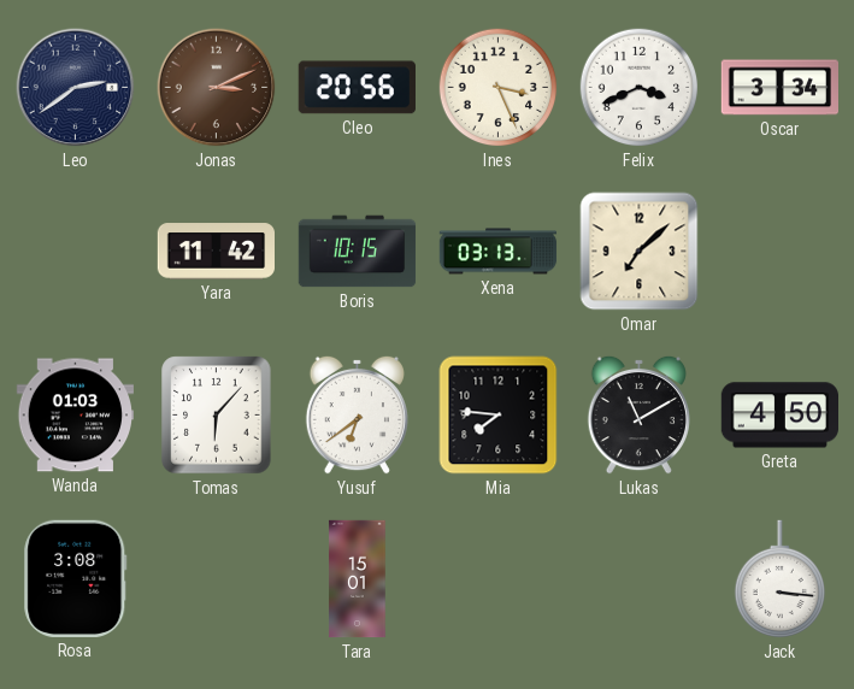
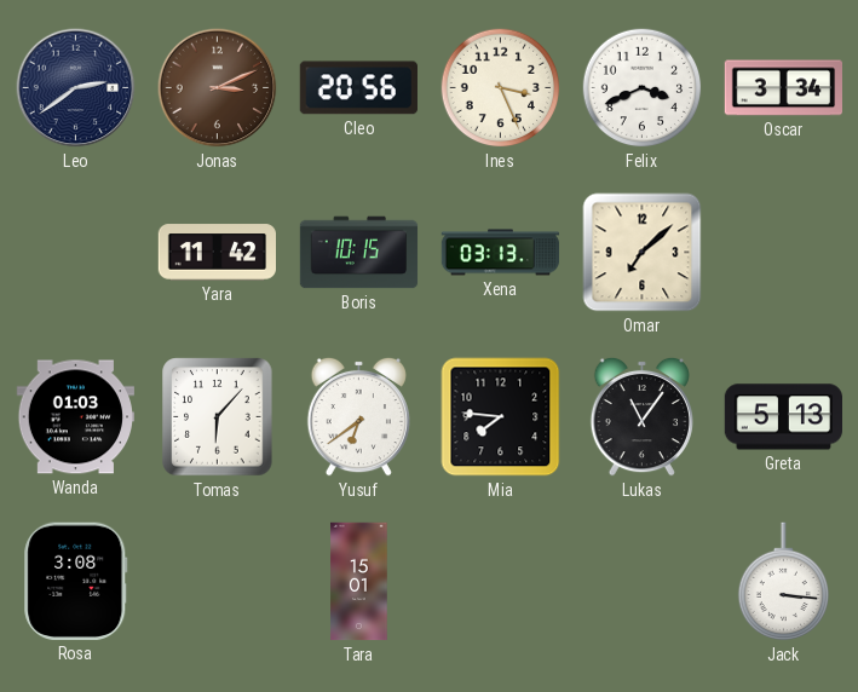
Lukas: 11:10 -> 11:06
Greta: 4:50 -> 5:13
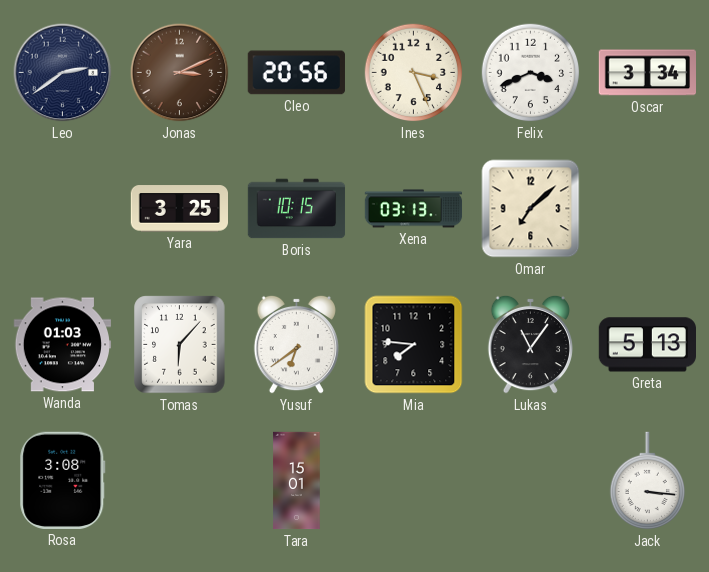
Yara: 11:42 -> 3:25
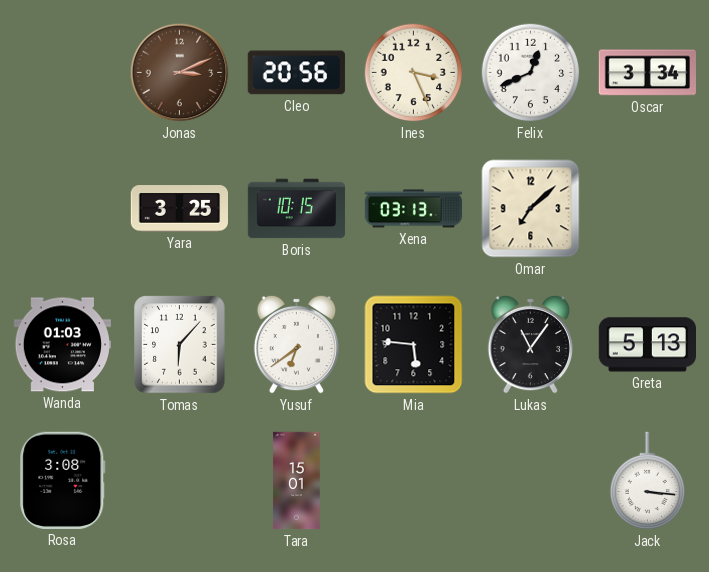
Leo: 2:39 -> none
Felix: 3:41 -> 12:41
Mia: 7:46 -> 5:46
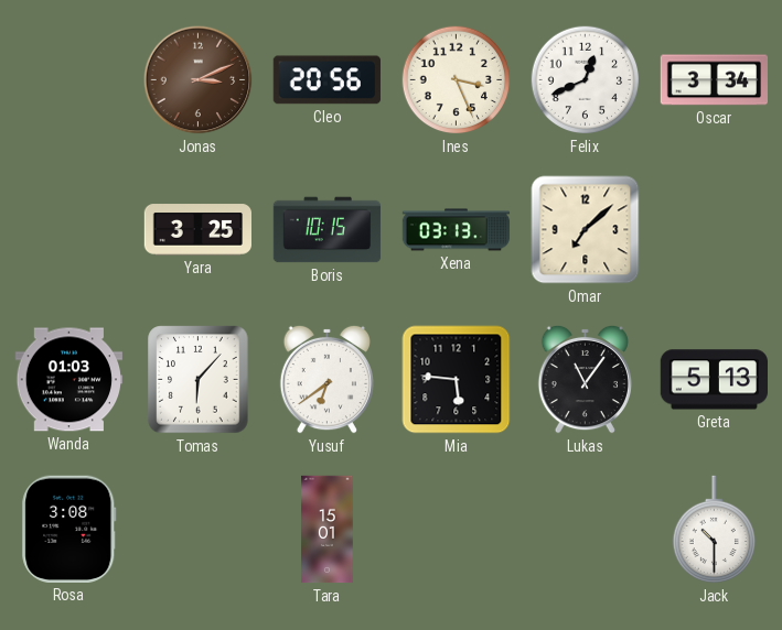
Jack: 3:16 -> 10:30
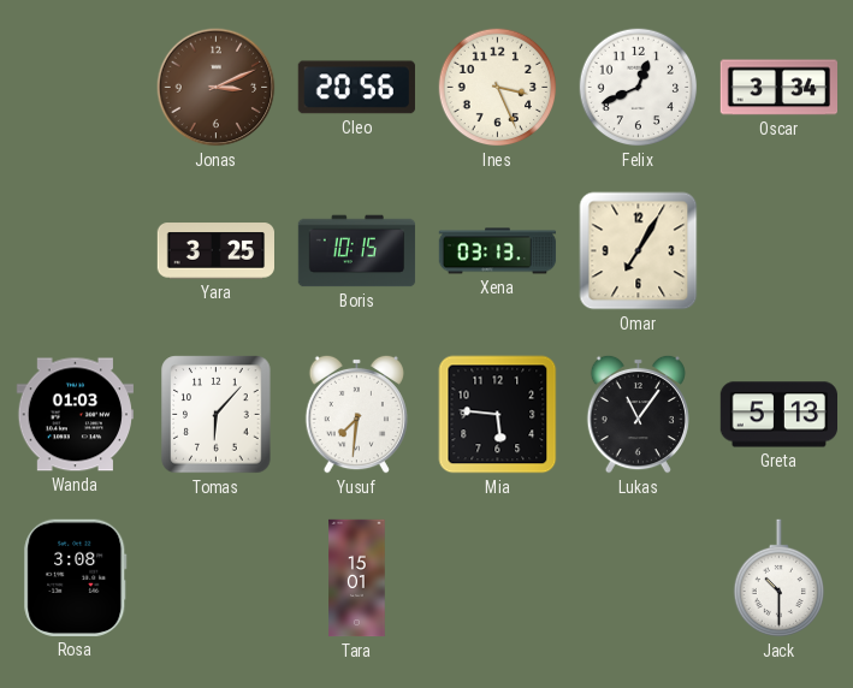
Omar: 7:08 -> 7:05
Yusuf: 6:39 -> 7:31
